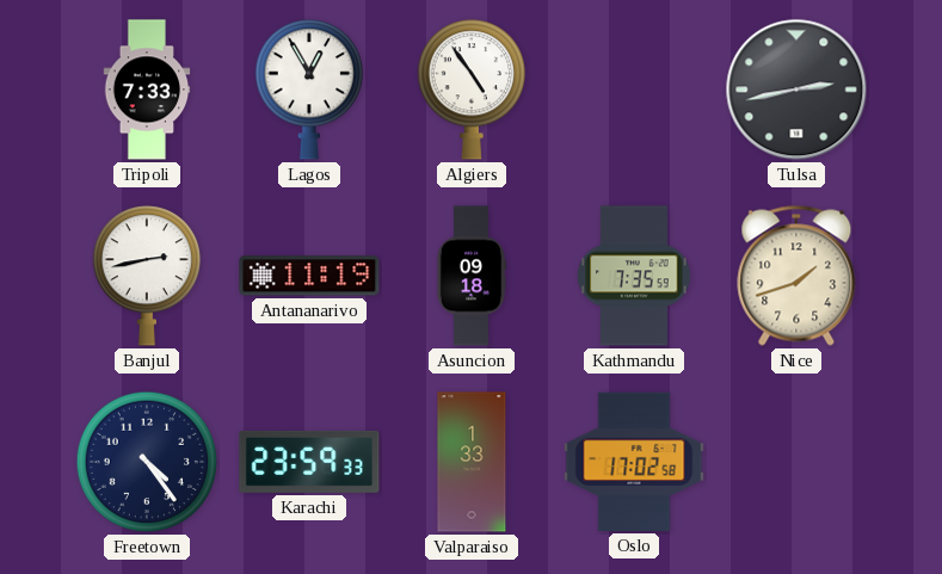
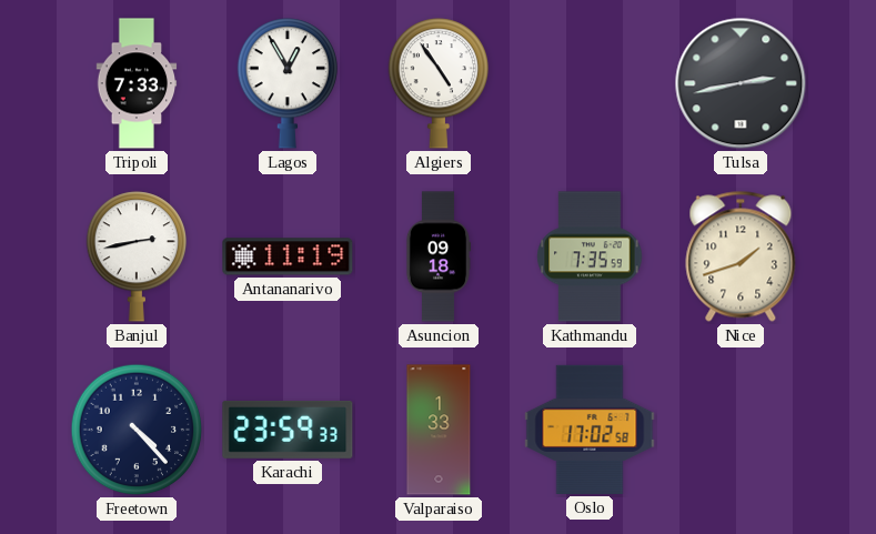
Freetown: 4:24 -> 4:23
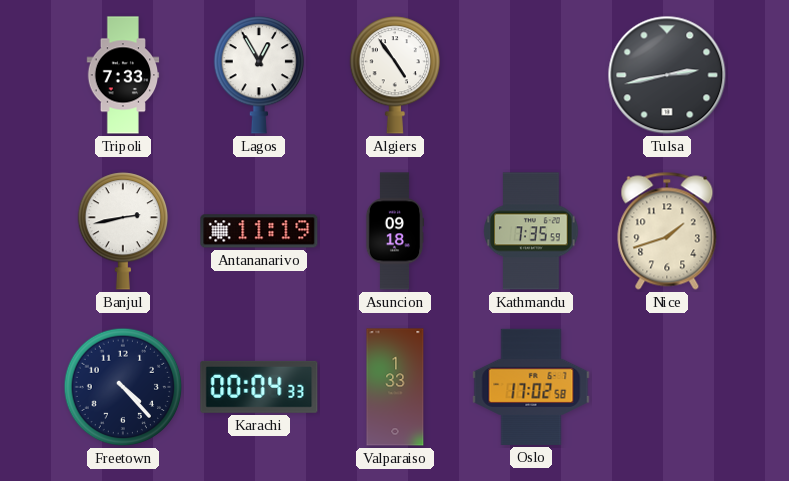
Karachi: 23:59 -> 00:04
